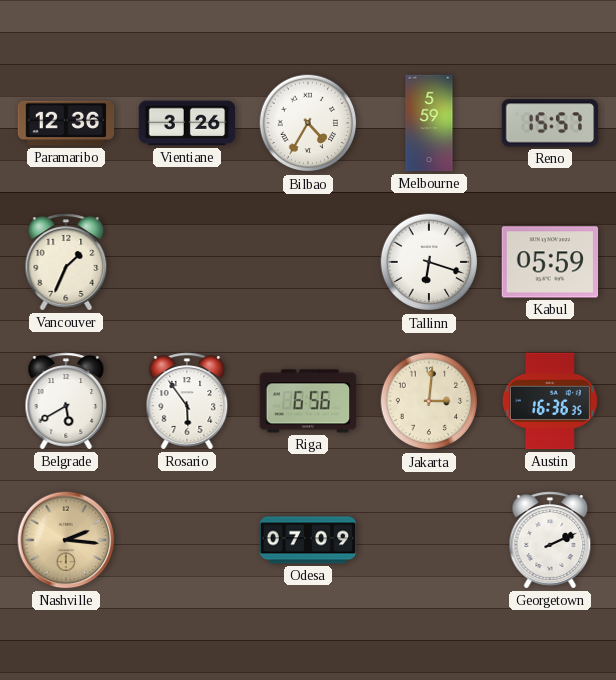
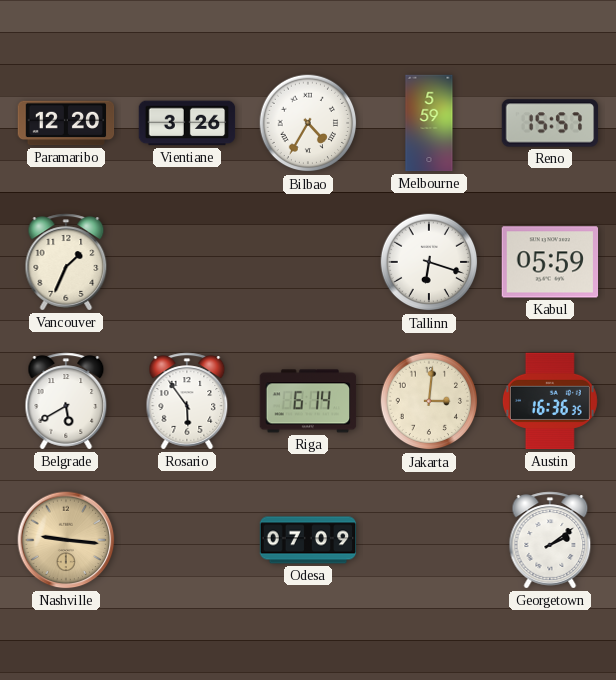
Paramaribo: 12:36 -> 12:20
Riga: 6:56 -> 6:14
Nashville: 2:16 -> 9:16
Georgetown: 2:11 -> 2:09
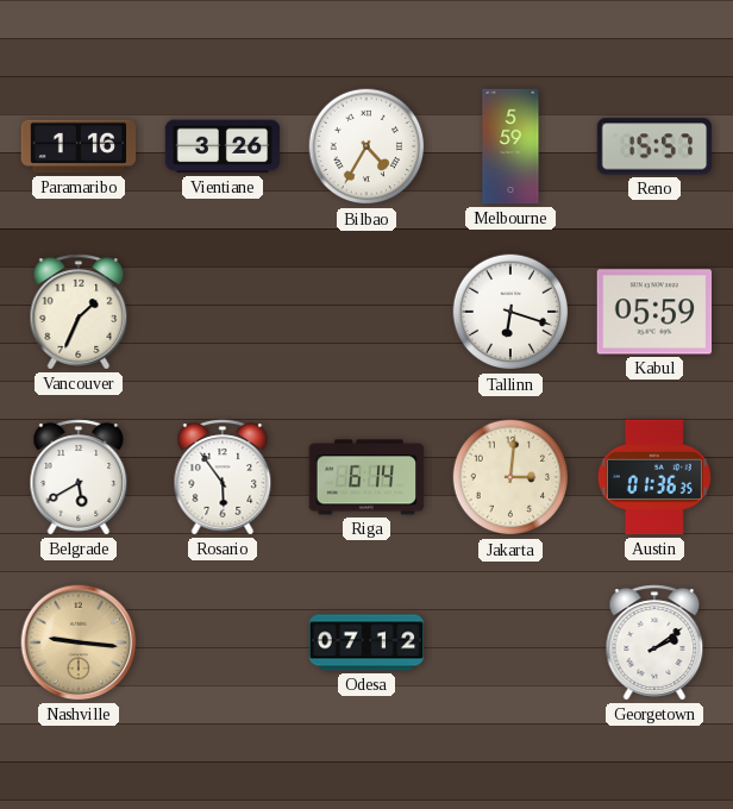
Paramaribo: 12:20 -> 1:16
Austin: 16:36 -> 01:36
Odesa: 07:09 -> 07:12
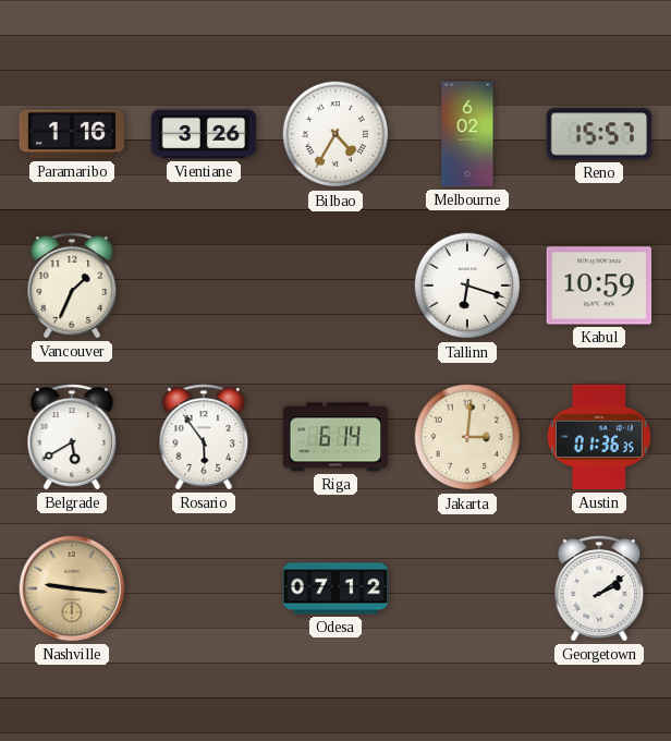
Melbourne: 5:59 -> 6:02
Kabul: 05:59 -> 10:59
